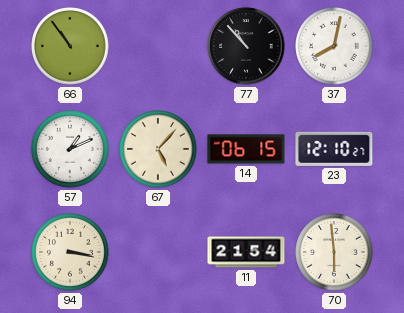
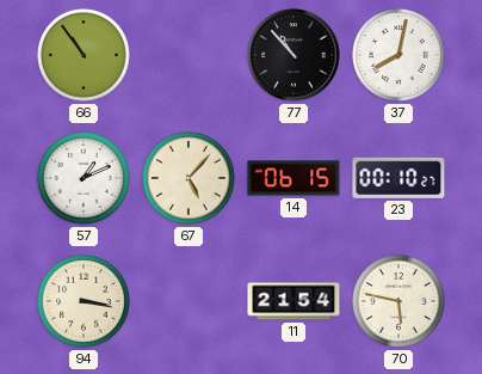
23: 12:10 -> 00:10
70: 5:59 -> 5:47
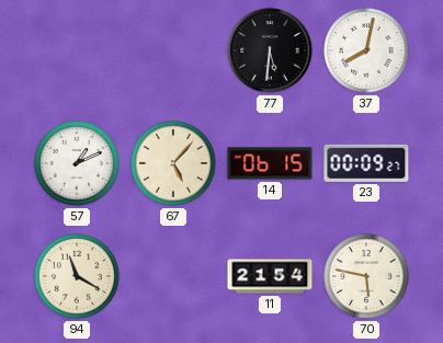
66: 10:54 -> none
77: 10:53 -> 5:31
23: 00:10 -> 00:09
94: 3:17 -> 11:20
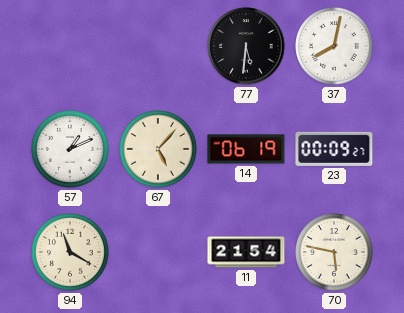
14: 06:15 -> 06:19
